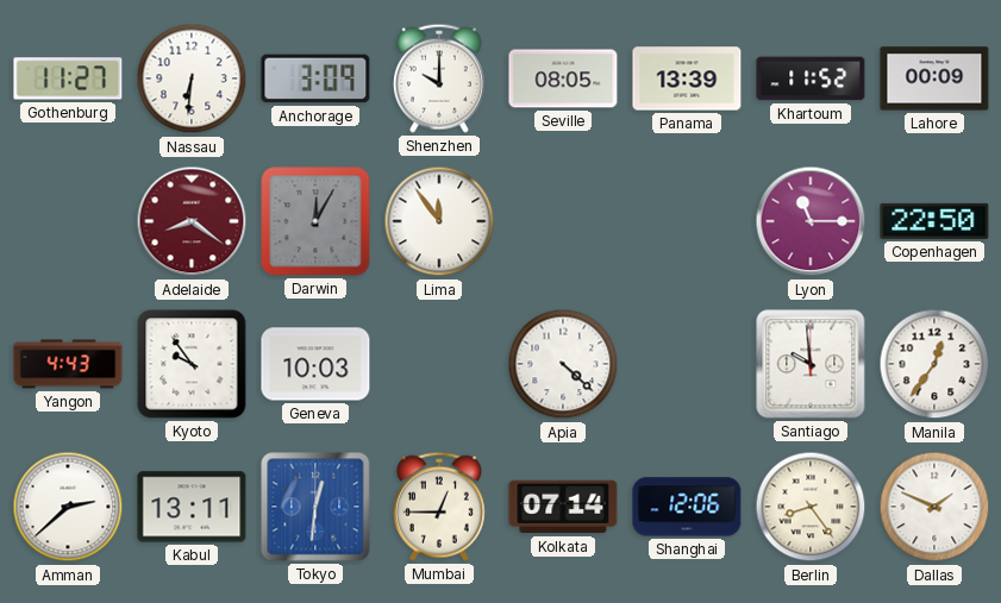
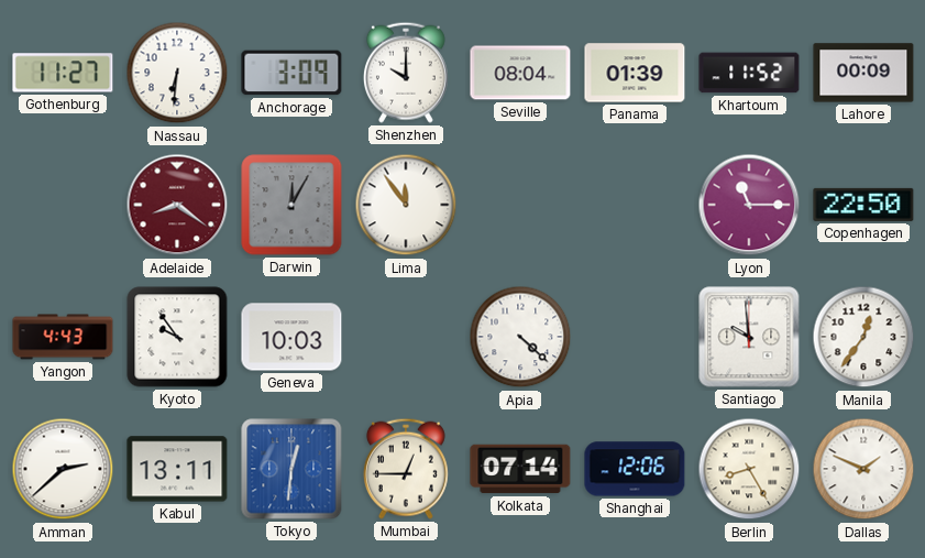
Seville: 08:05 -> 08:04
Panama: 13:39 -> 01:39
Berlin: 8:24 -> 8:25
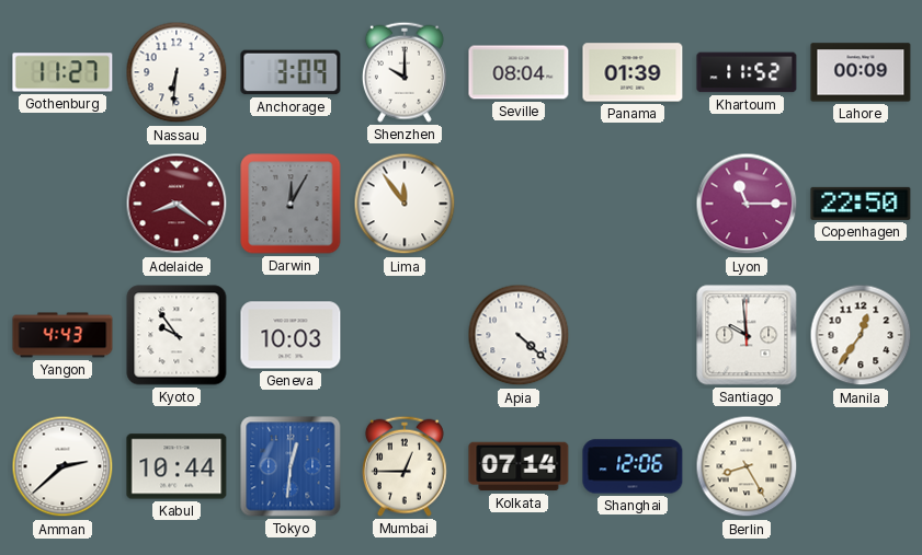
Kabul: 13:11 -> 10:44
Dallas: 1:49 -> none
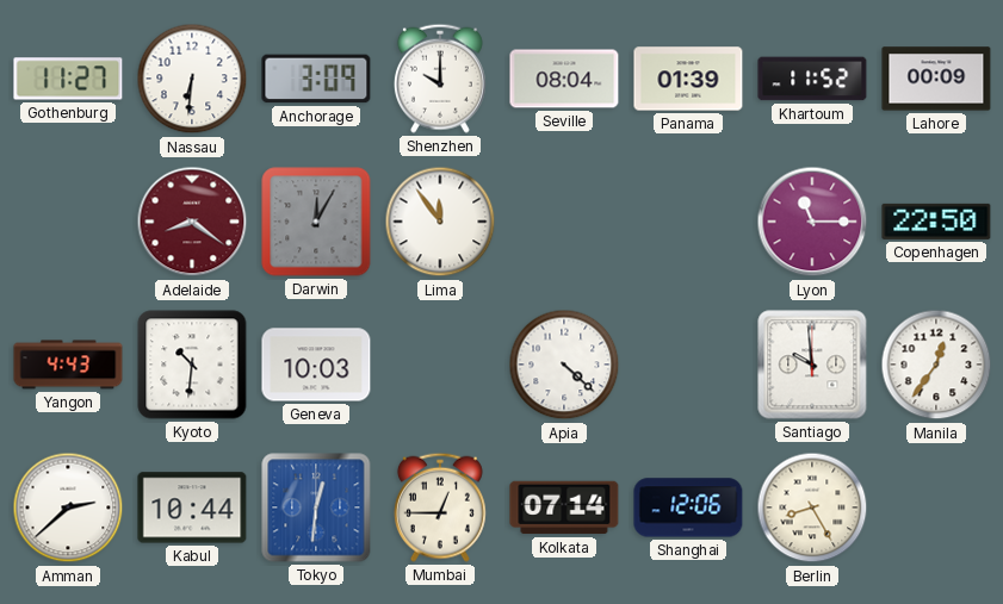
Kyoto: 9:54 -> 10:31
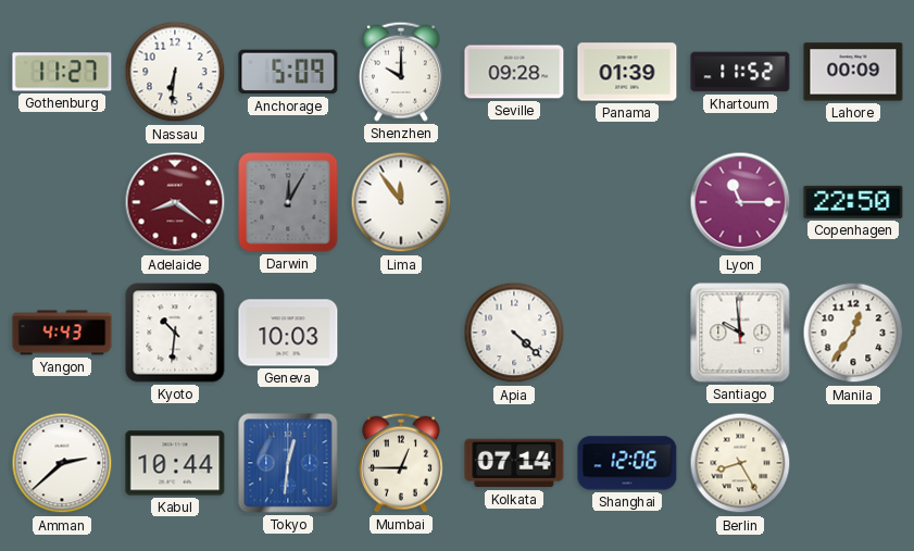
Anchorage: 3:09 -> 5:09
Seville: 08:04 -> 09:28
